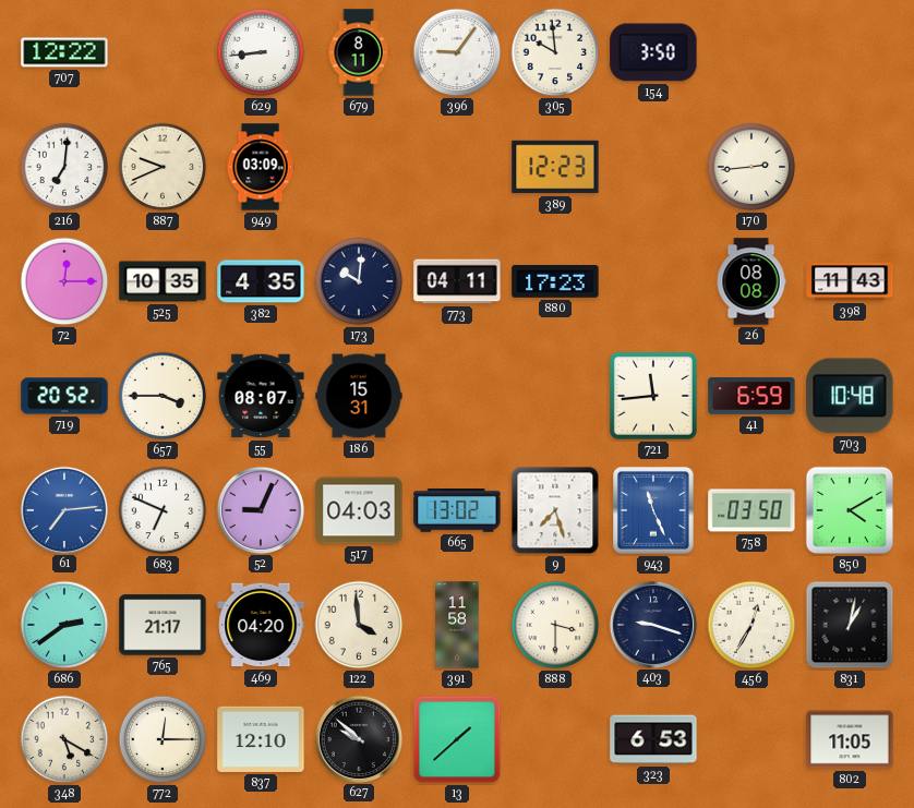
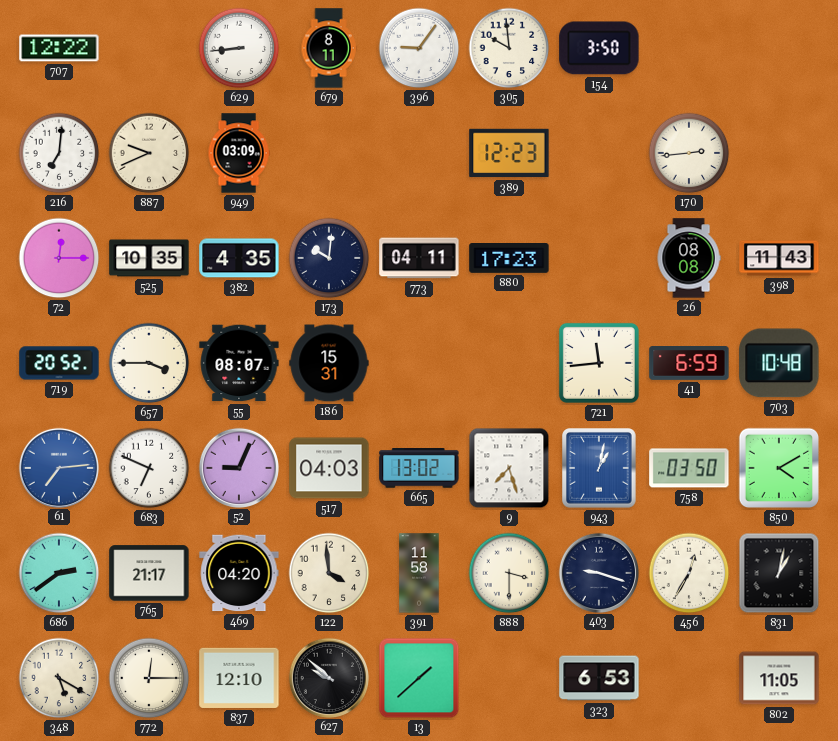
943: 11:26 -> 1:02
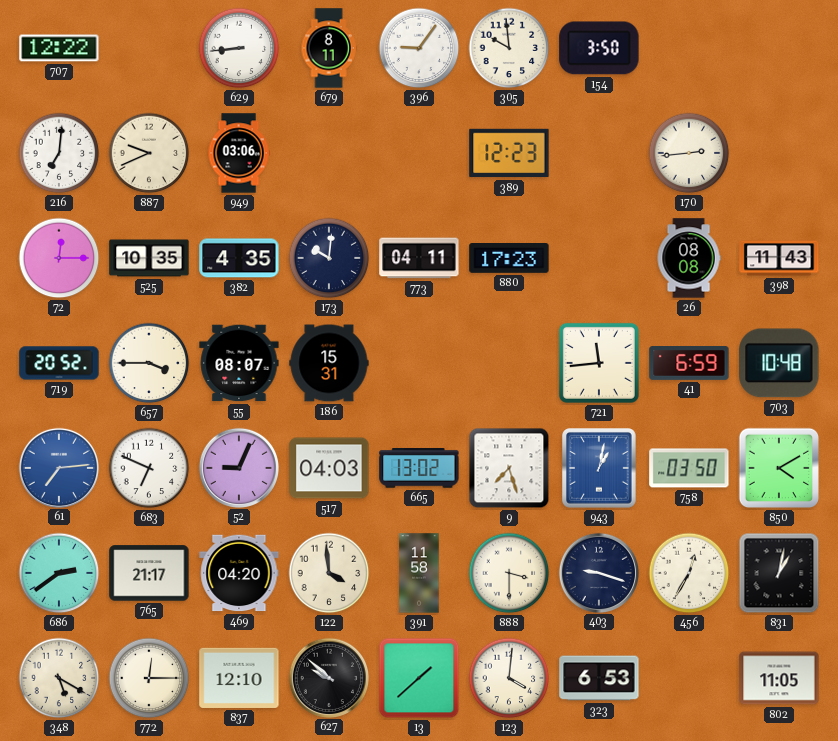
949: 03:09 -> 03:06
123: none -> 4:01
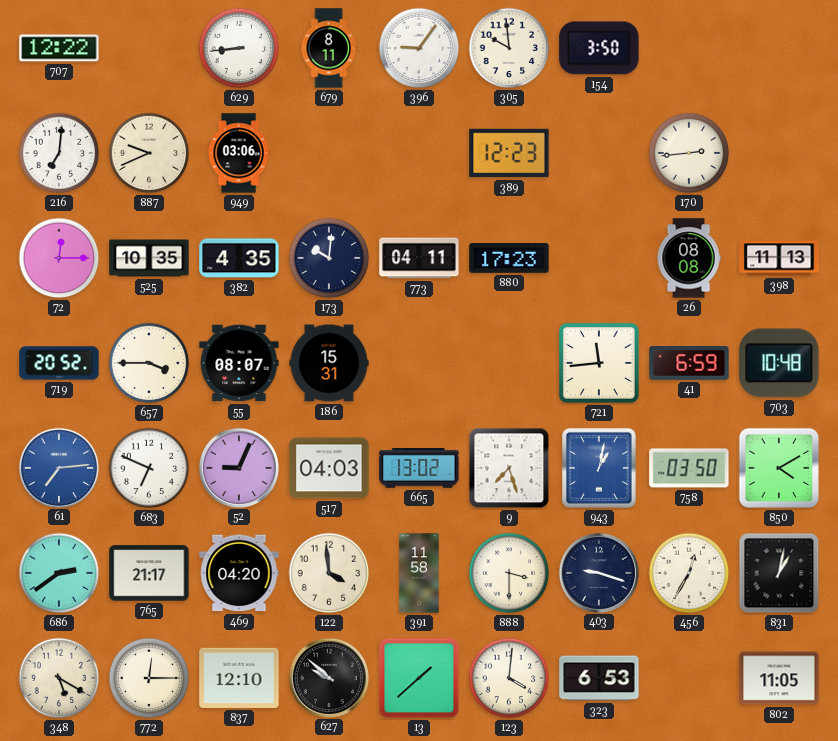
398: 11:43 -> 11:13
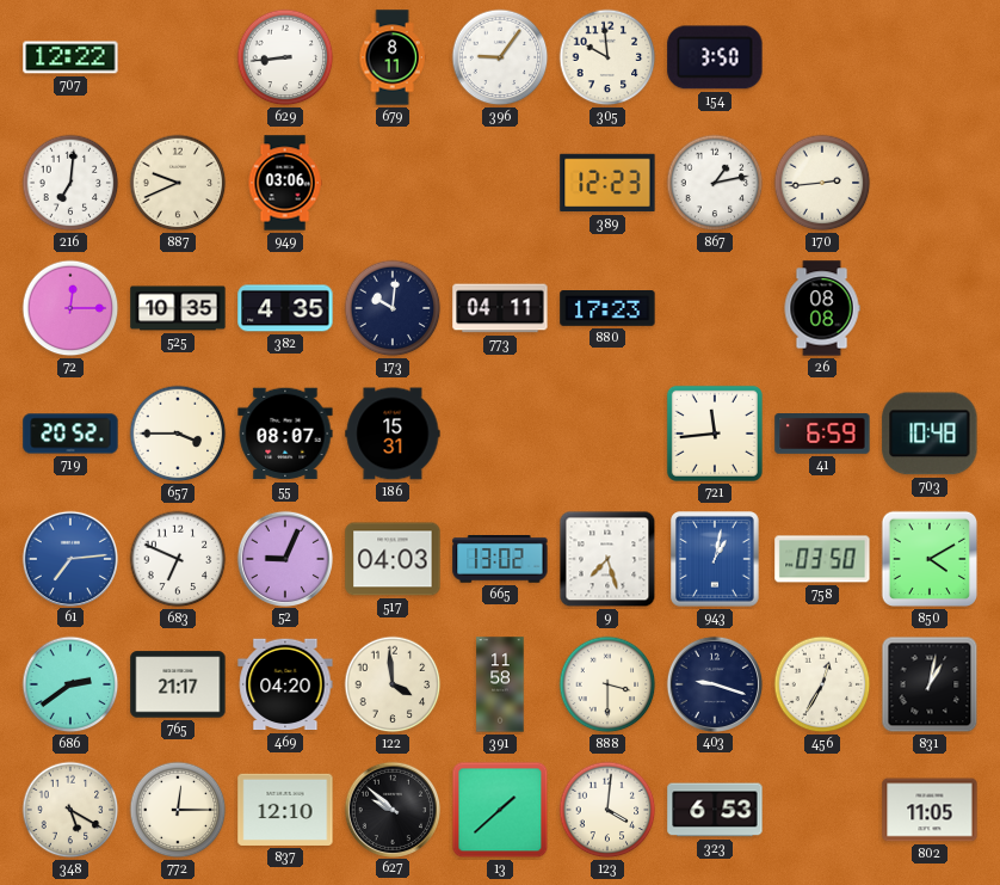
867: none -> 1:13
398: 11:13 -> none
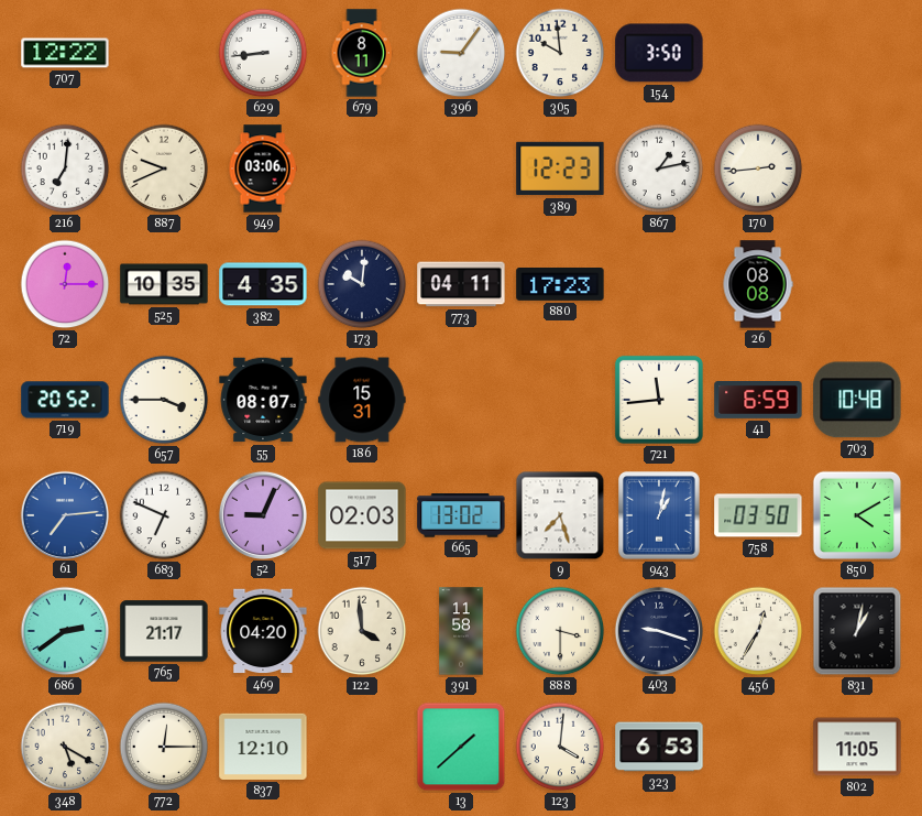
517: 04:03 -> 02:03
627: 9:52 -> none
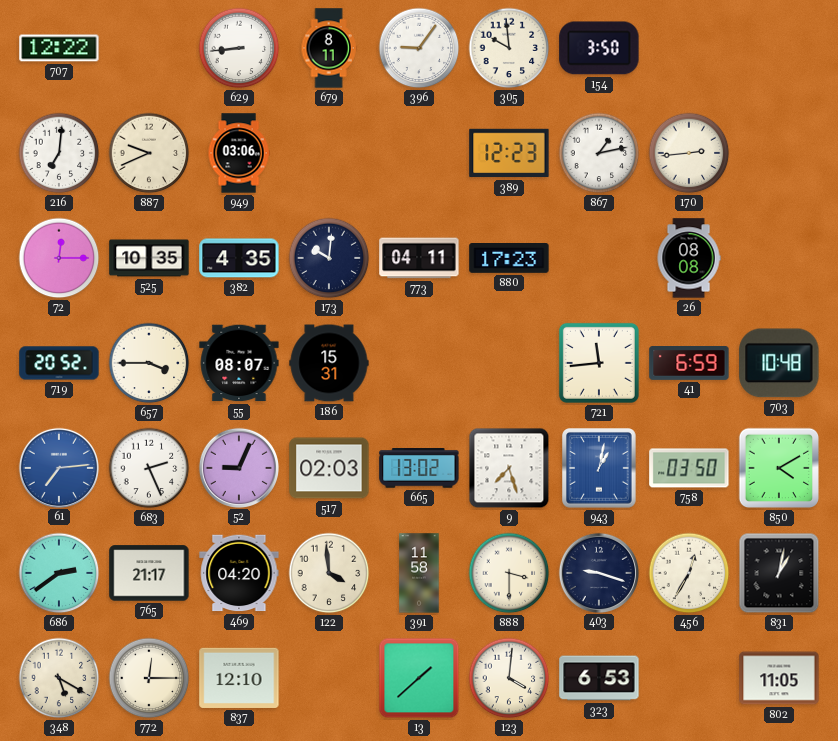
683: 6:49 -> 2:26
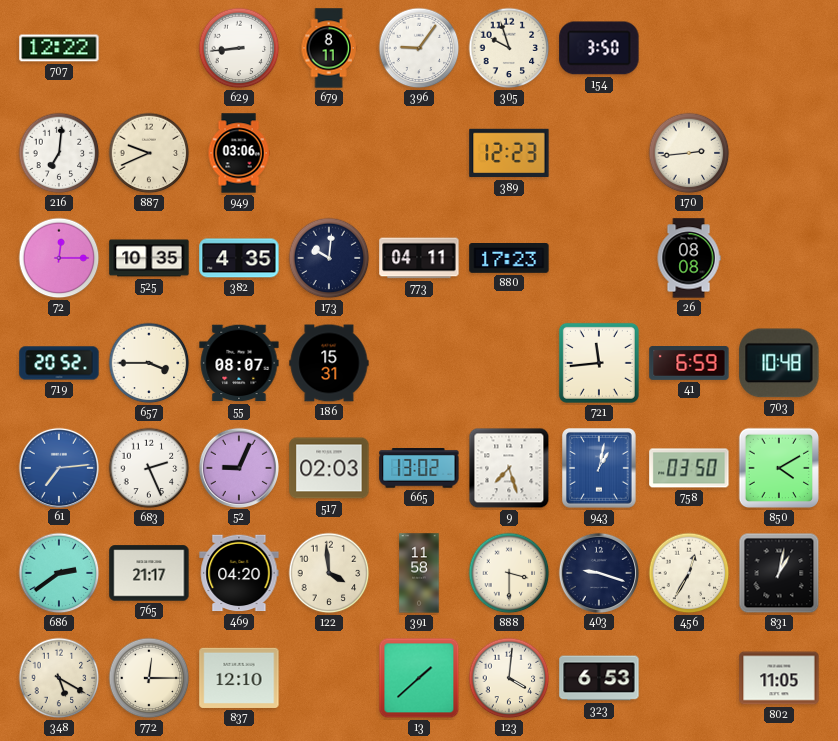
305: 9:59 -> 9:57
867: 1:13 -> none
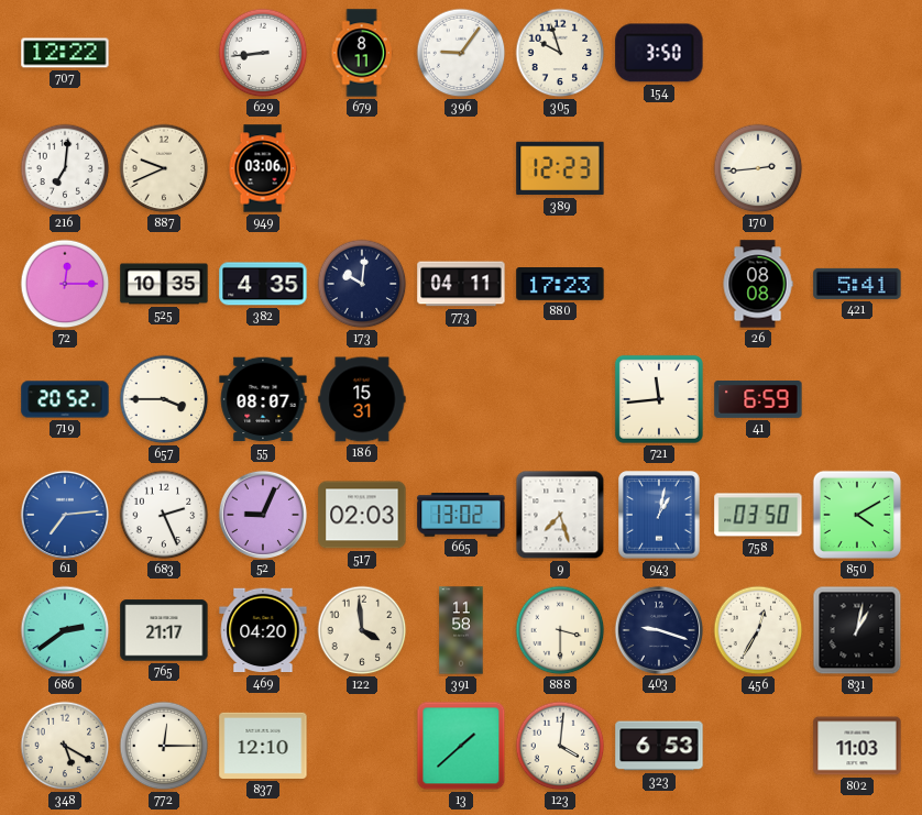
421: none -> 5:41
703: 10:48 -> none
802: 11:05 -> 11:03
